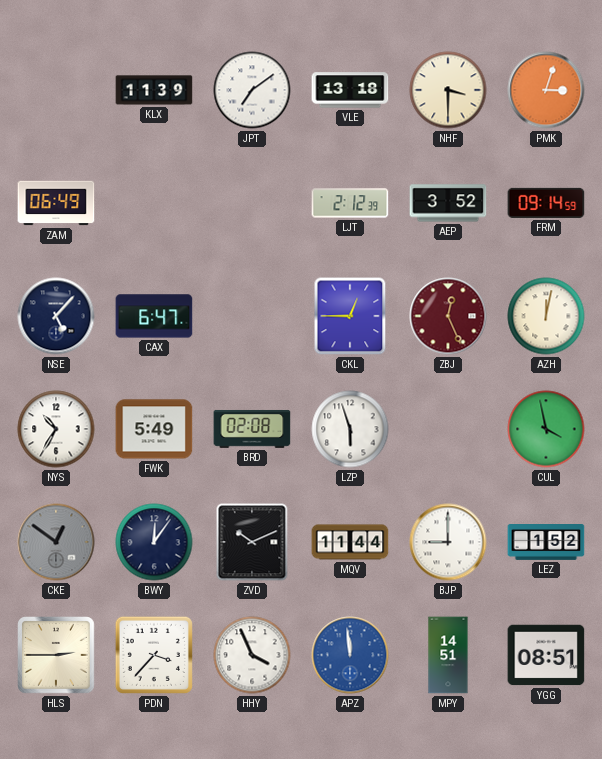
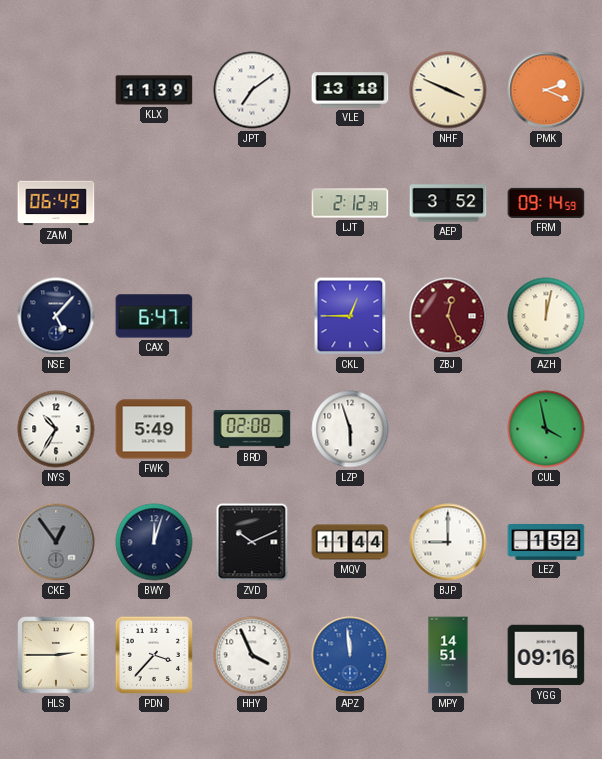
NHF: 3:30 -> 3:49
PMK: 3:03 -> 2:19
CKE: 12:51 -> 12:54
BWY: 12:06 -> 12:03
YGG: 08:51 -> 09:16
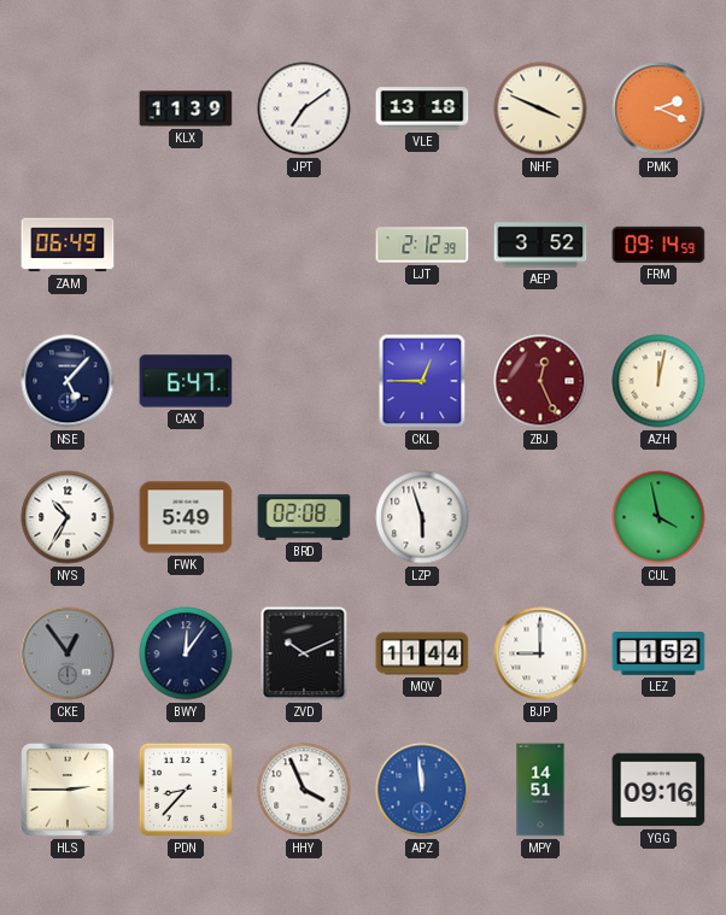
BWY: 12:03 -> 12:06
PDN: 3:37 -> 8:37
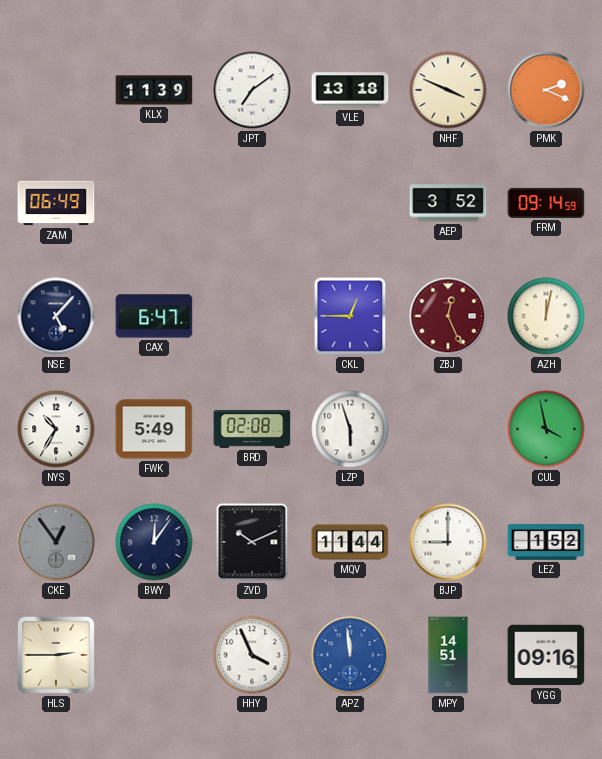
LJT: 2:12 -> none
PDN: 8:37 -> none
